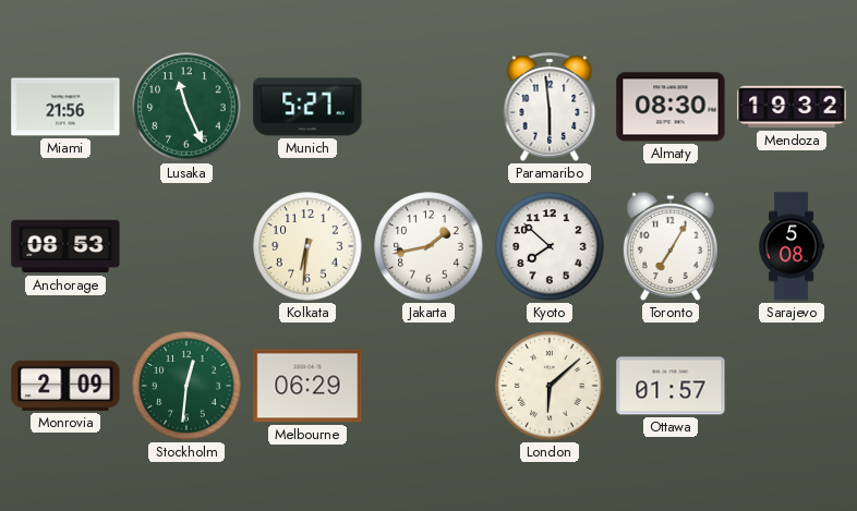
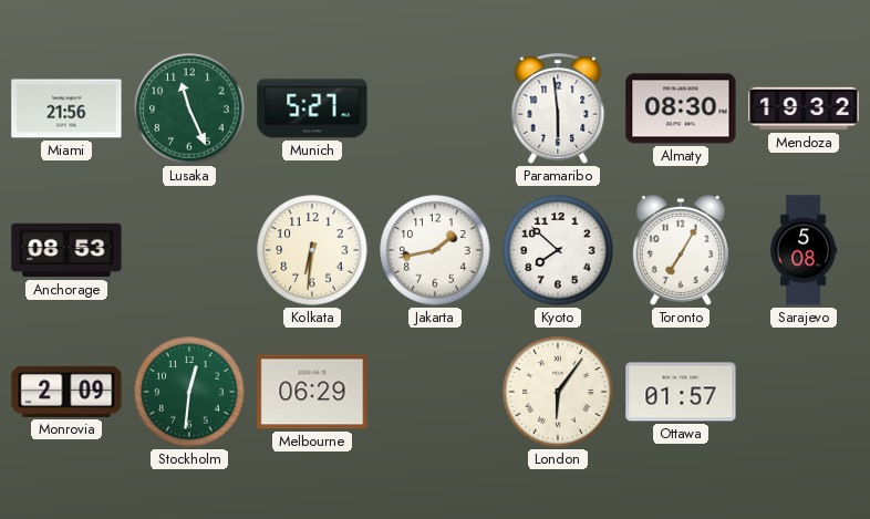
London: 6:08 -> 6:06
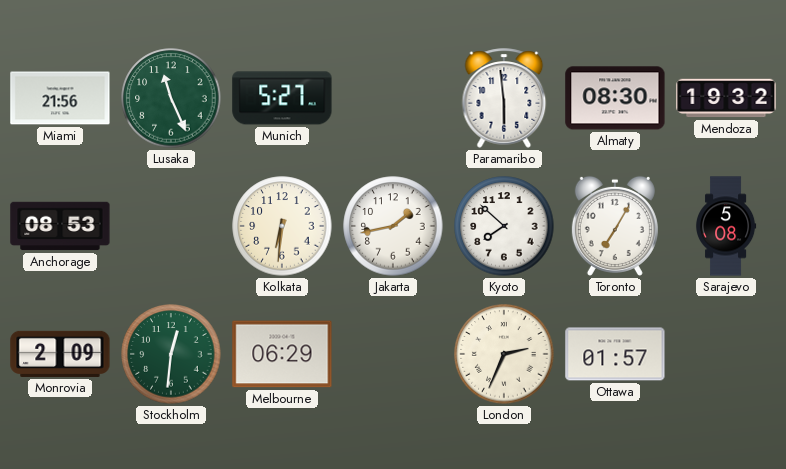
London: 6:06 -> 2:34
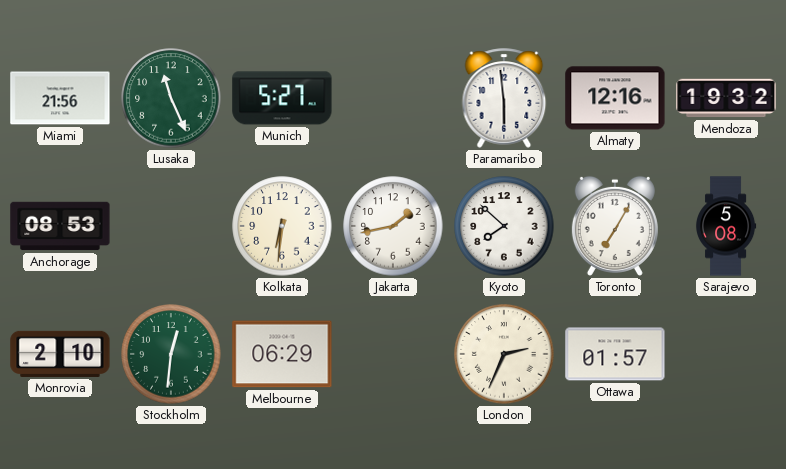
Almaty: 08:30 -> 12:16
Monrovia: 2:09 -> 2:10
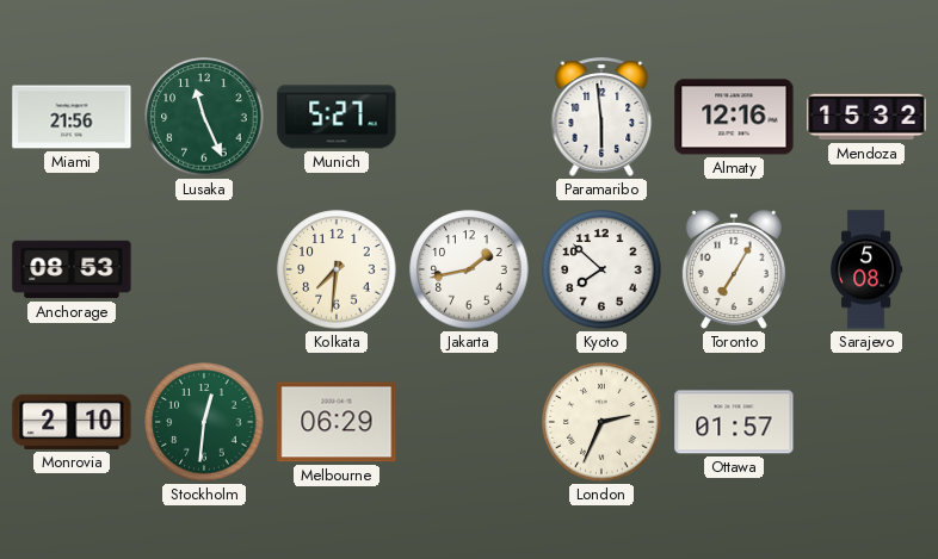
Mendoza: 19:32 -> 15:32
Kolkata: 6:31 -> 7:31
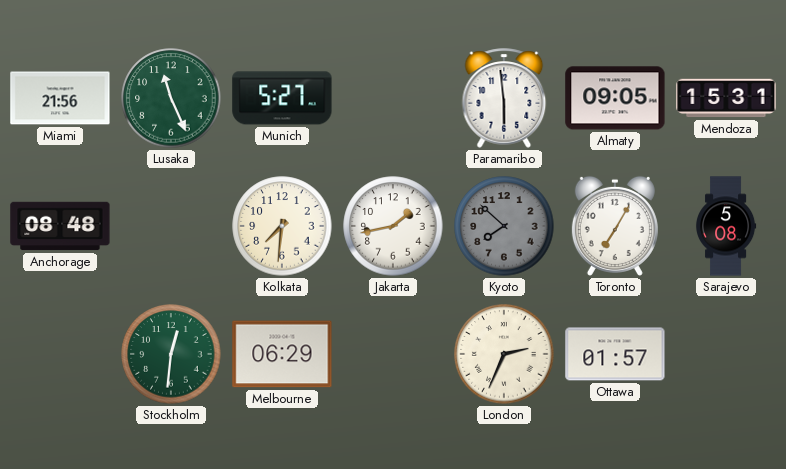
Almaty: 12:16 -> 09:05
Mendoza: 15:32 -> 15:31
Anchorage: 08:53 -> 08:48
Kyoto dial: white -> grey
Monrovia: 2:10 -> none
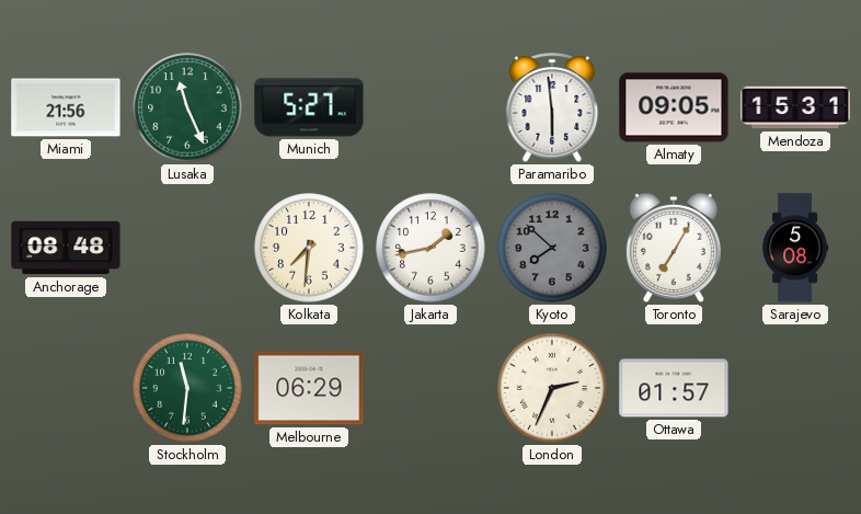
Stockholm: 12:31 -> 11:31
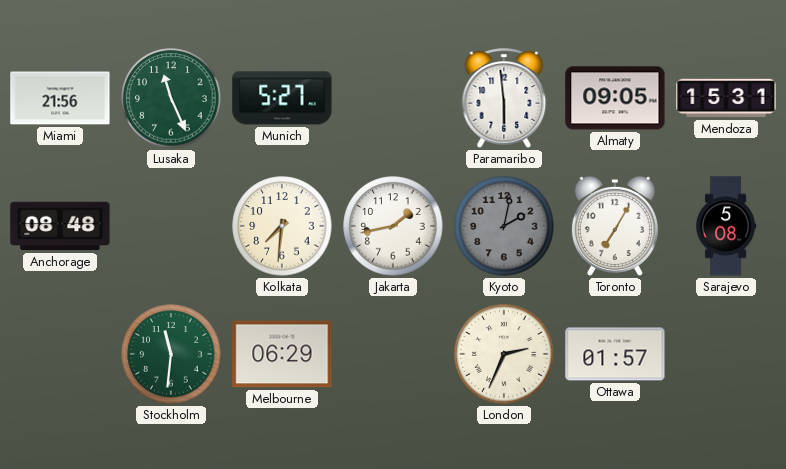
Kyoto: 7:52 -> 2:02
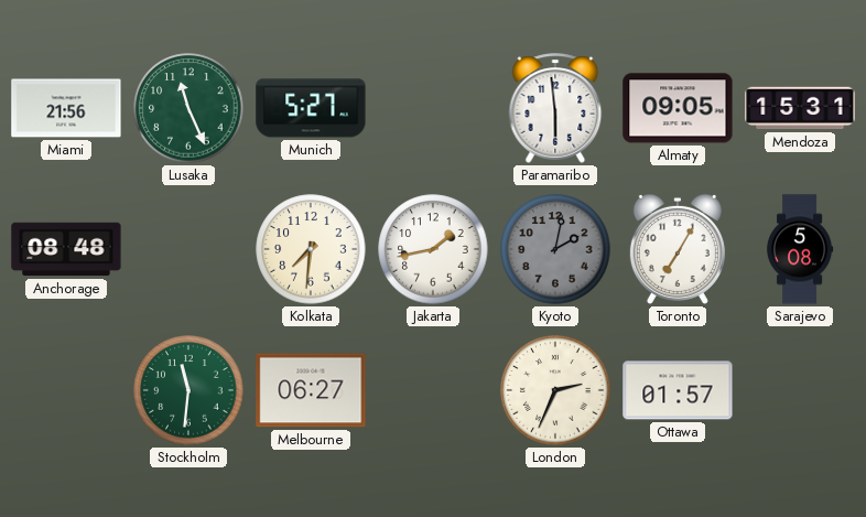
Melbourne: 06:29 -> 06:27
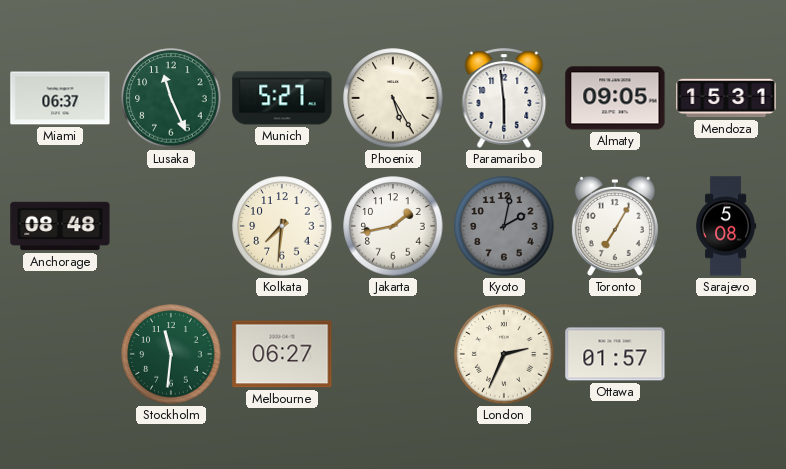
Miami: 21:56 -> 06:37
Phoenix: none -> 5:25
